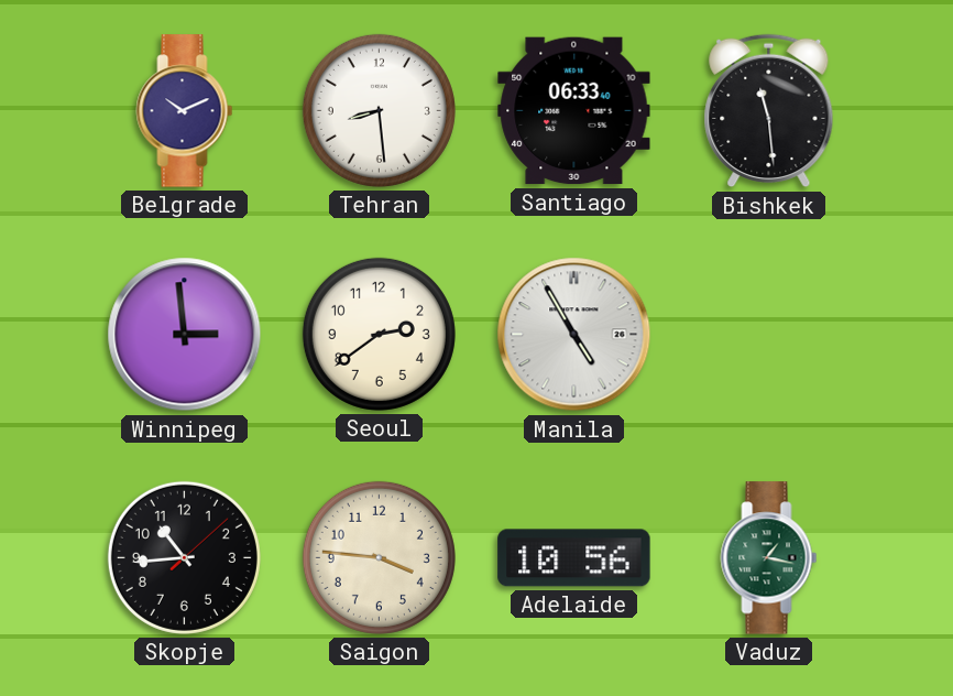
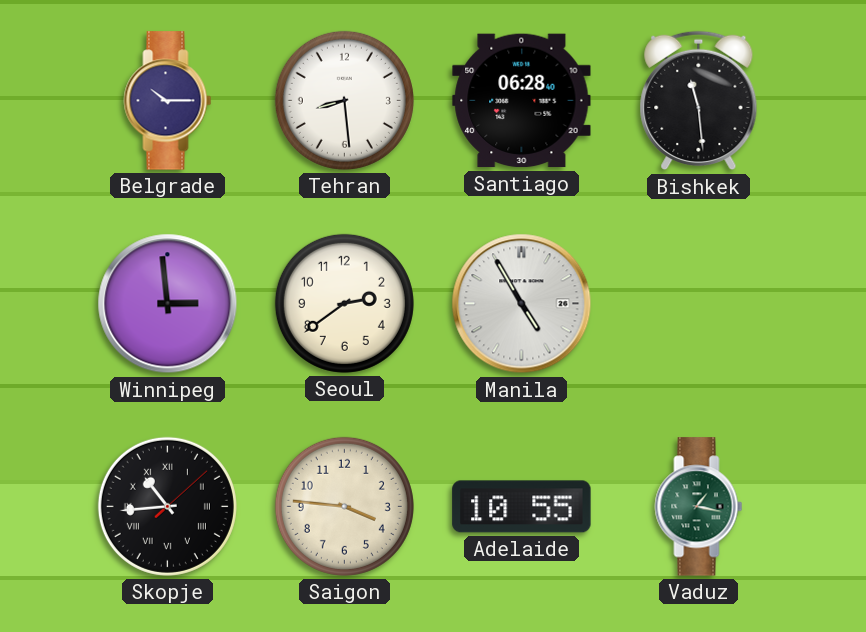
Belgrade: 10:11 -> 10:15
Santiago: 06:33 -> 06:28
Skopje numerals: Arabic -> Roman
Adelaide: 10:56 -> 10:55
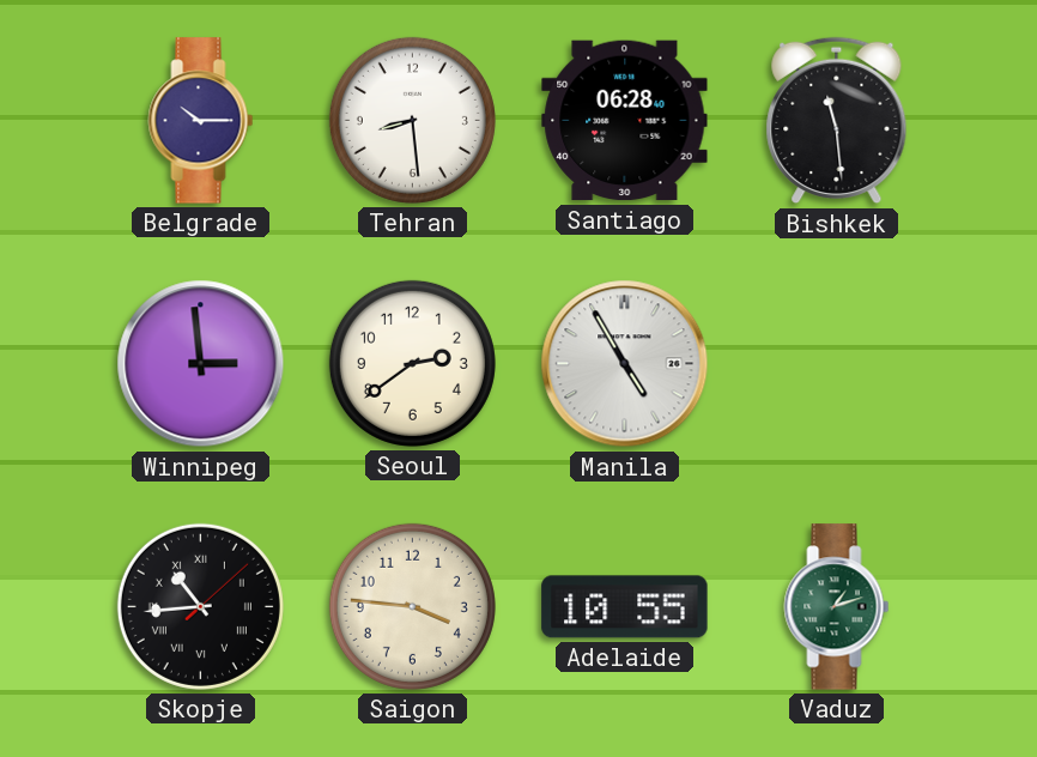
Vaduz: 1:17 -> 1:12
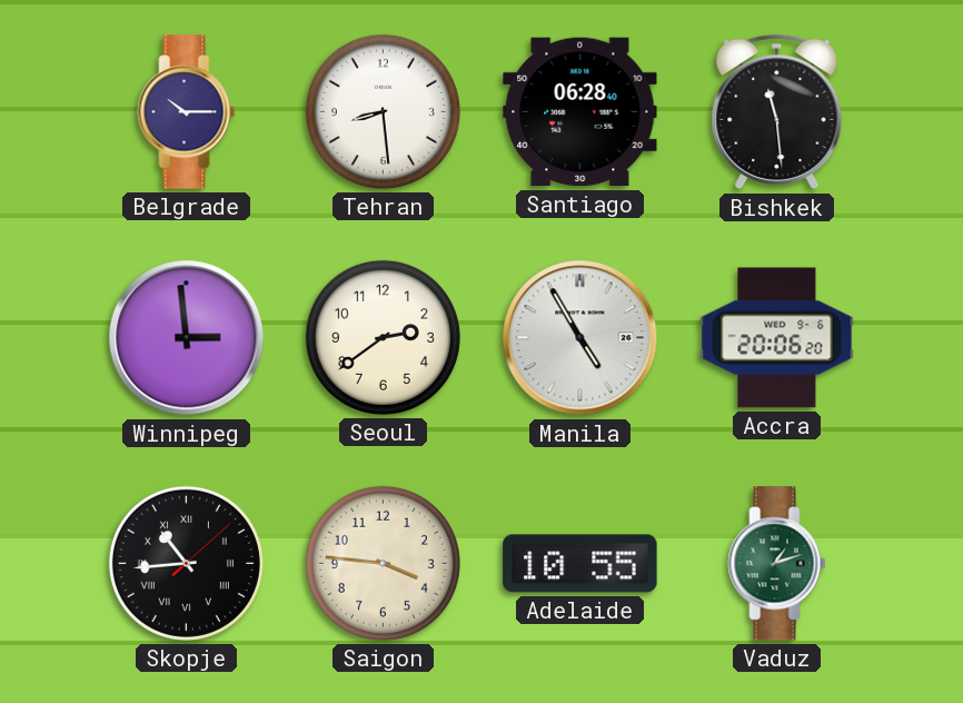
Accra: none -> 20:06
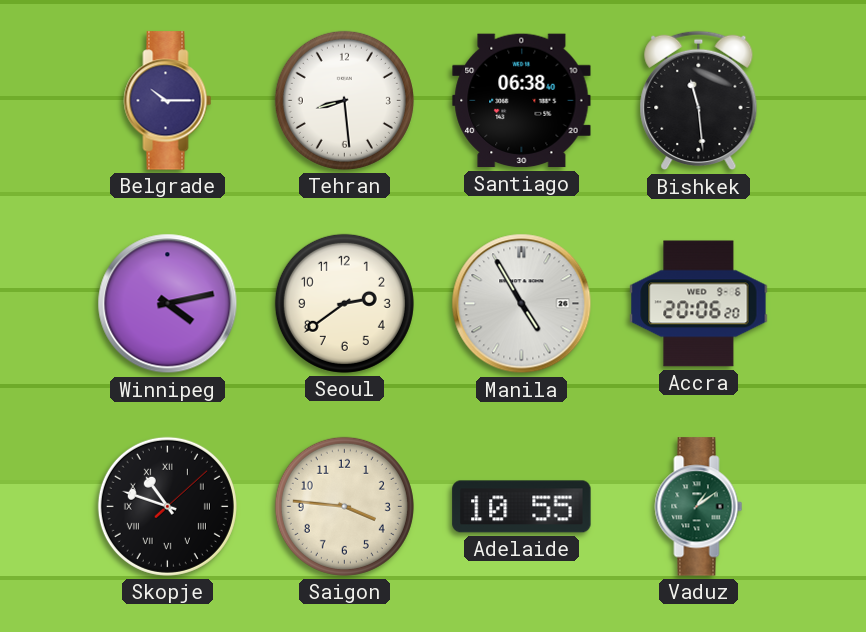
Santiago: 06:28 -> 06:38
Winnipeg: 2:59 -> 4:13
Skopje: 10:44 -> 10:48
Vaduz: 1:12 -> 1:09
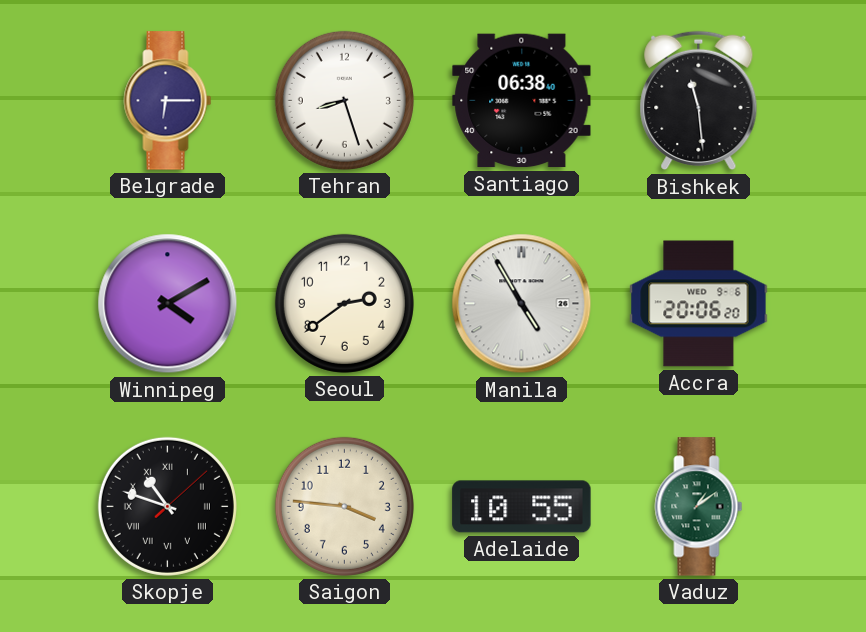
Belgrade: 10:15 -> 6:15
Tehran: 8:29 -> 8:27
Winnipeg: 4:13 -> 4:10
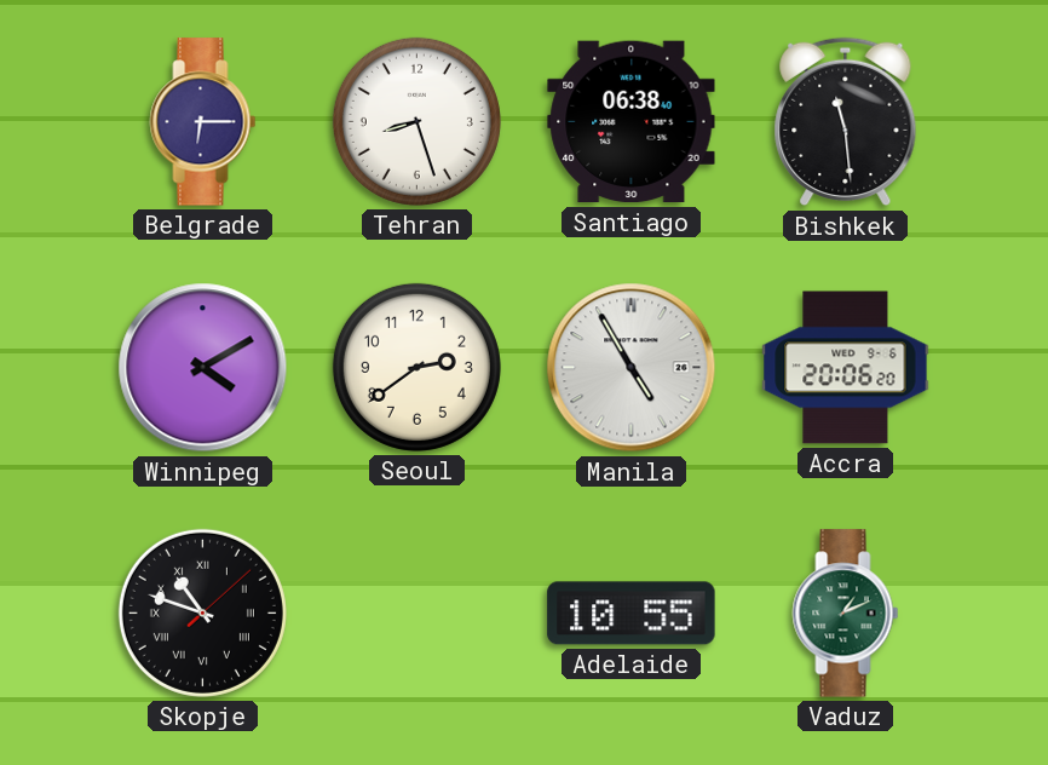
Saigon: 3:46 -> none
Vaduz: 1:09 -> 1:11
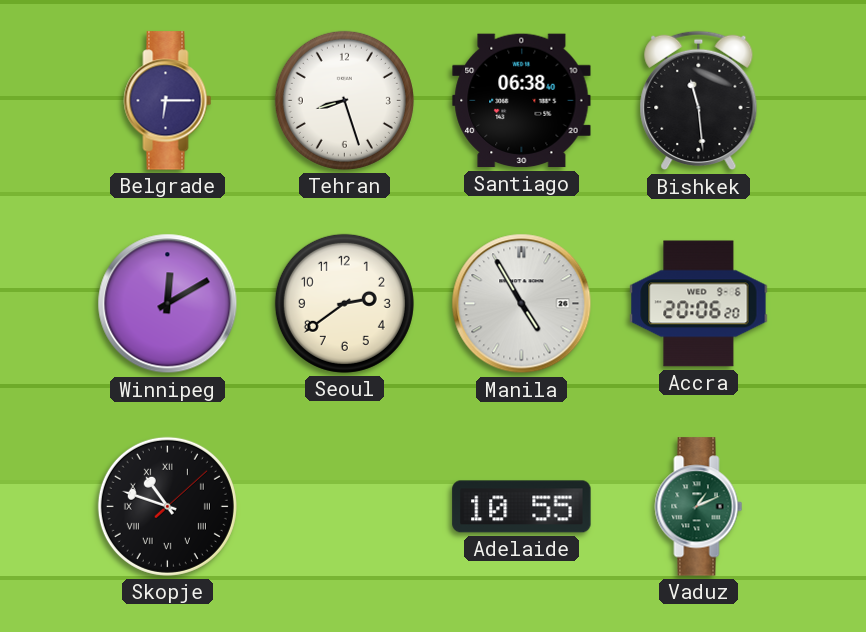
Winnipeg: 4:10 -> 12:10
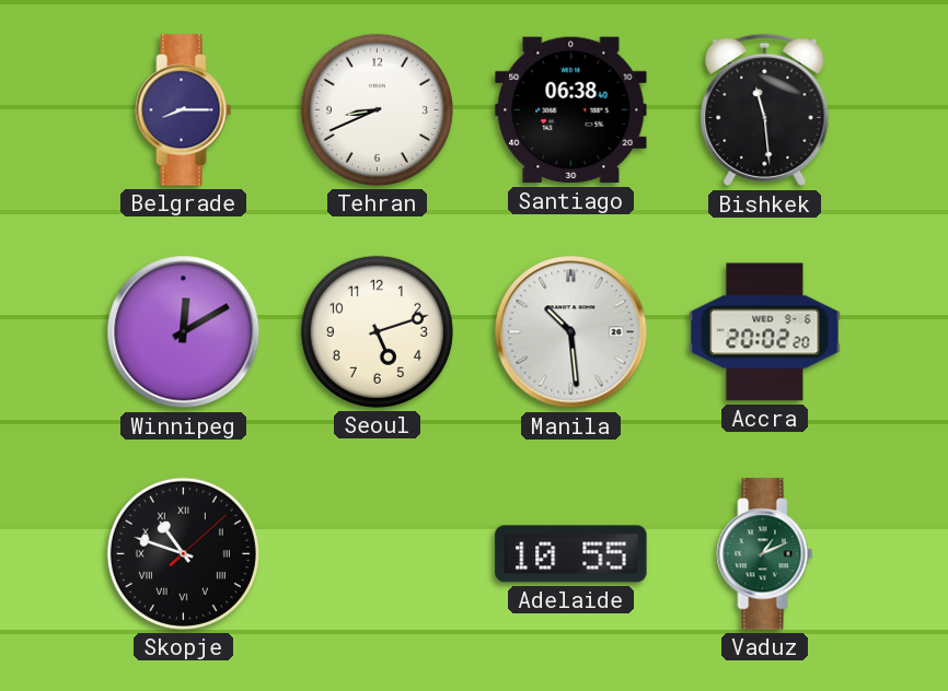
Belgrade: 6:15 -> 8:15
Tehran: 8:27 -> 8:41
Seoul: 2:39 -> 5:12
Manila: 4:55 -> 10:29
Accra: 20:06 -> 20:02
